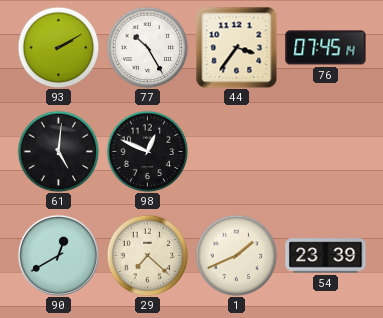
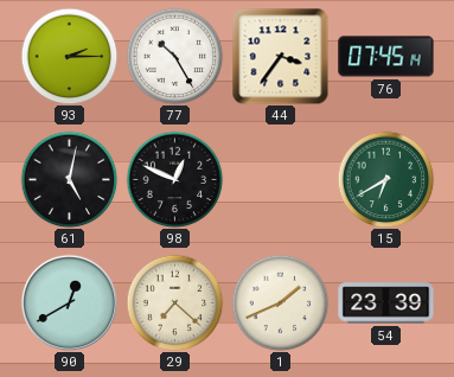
93: 2:10 -> 2:15
61: 5:01 -> 5:02
15: none -> 6:40
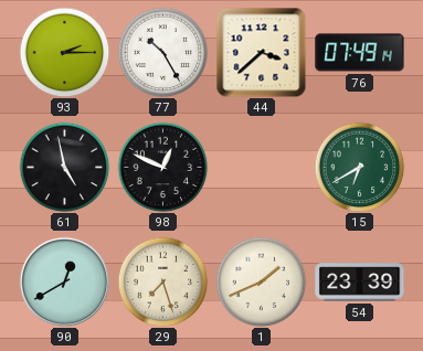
44: 3:36 -> 3:38
76: 07:45 -> 07:49
61: 5:02 -> 4:58
29: 7:22 -> 7:27
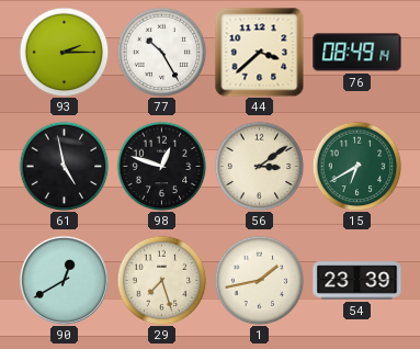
76: 07:49 -> 08:49
98: 12:49 -> 12:48
56: none -> 3:09
1: 1:41 -> 1:43
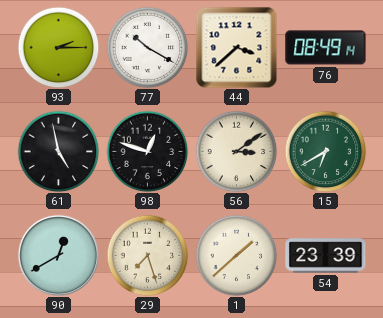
77: 10:25 -> 10:20
1: 1:43 -> 1:38
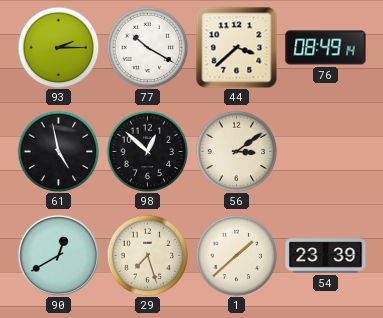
98: 12:48 -> 12:52
15: 6:40 -> none
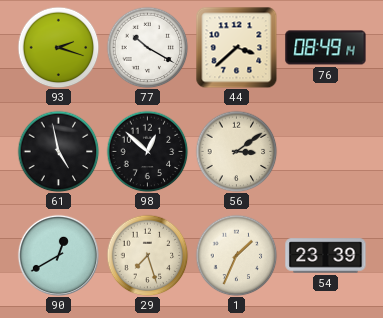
93: 2:15 -> 2:18
1: 1:38 -> 1:34
